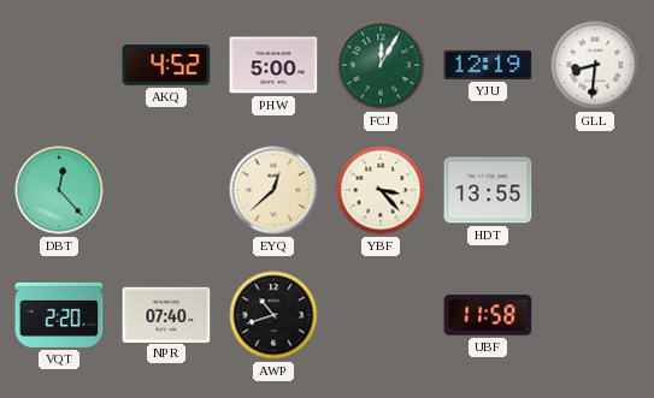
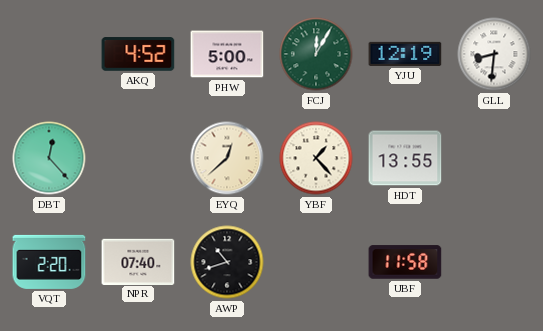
YBF: 3:23 -> 1:23
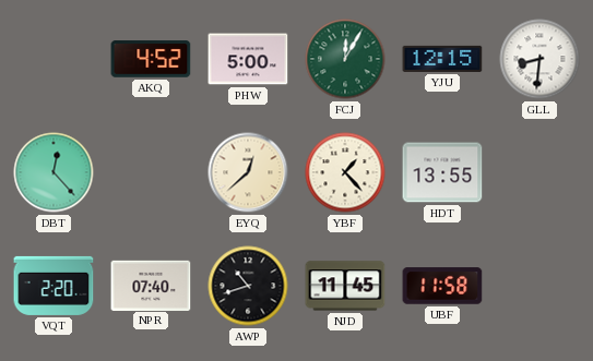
YJU: 12:19 -> 12:15
NJD: none -> 11:45
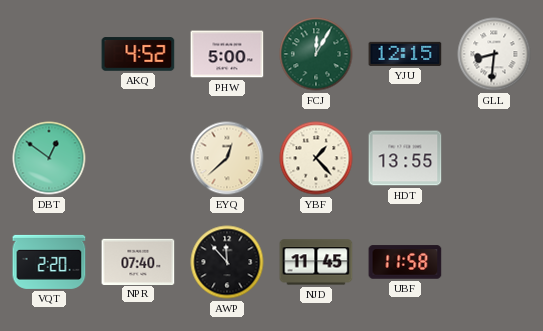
DBT: 12:23 -> 12:51
AWP: 10:42 -> 11:53
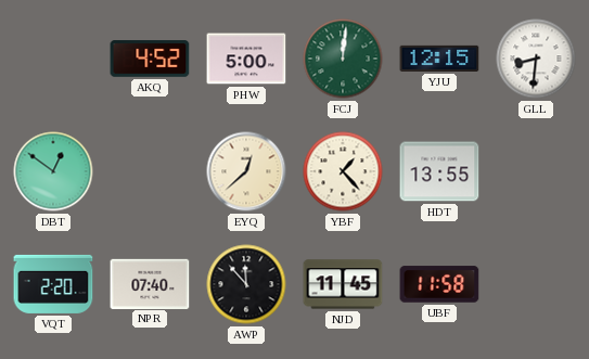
FCJ: 12:05 -> 12:01
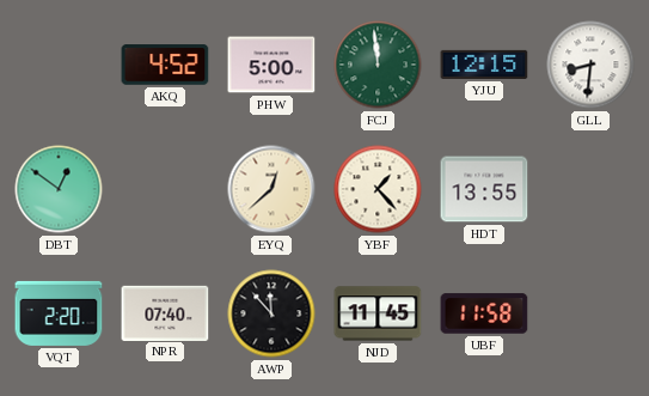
FCJ: 12:01 -> 11:59
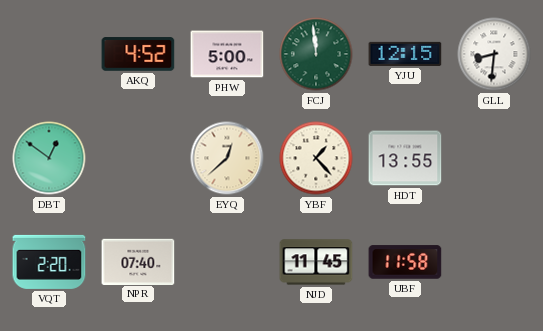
AWP: 11:53 -> none
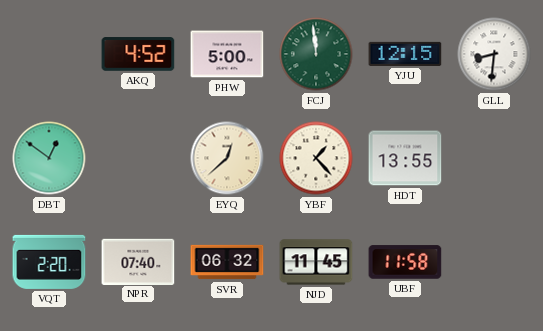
SVR: none -> 06:32
